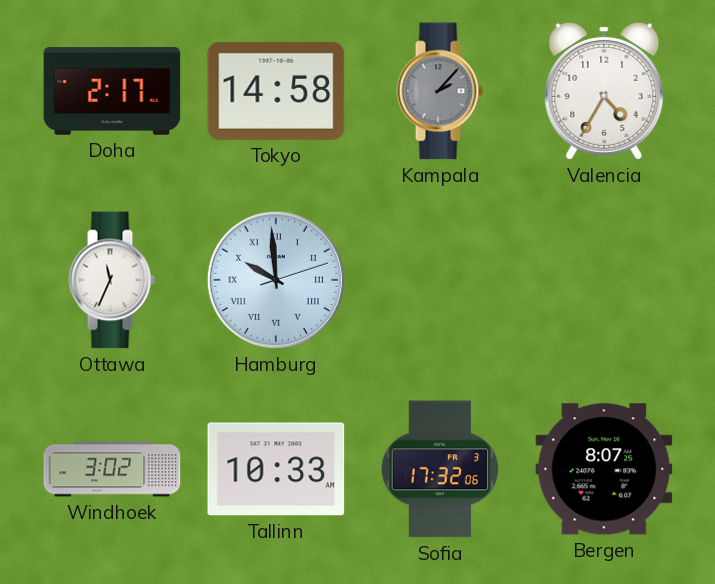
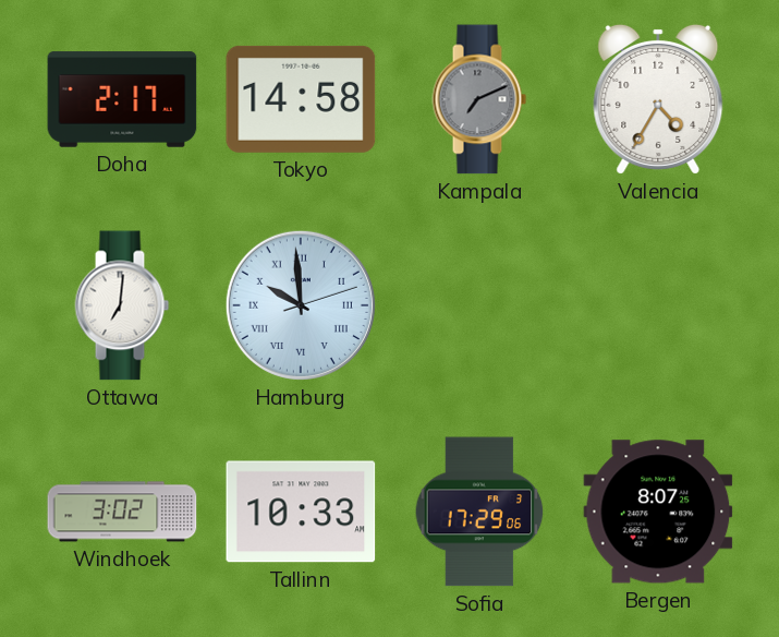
Kampala: 2:07 -> 7:11
Ottawa: 11:34 -> 7:01
Sofia: 17:32 -> 17:29
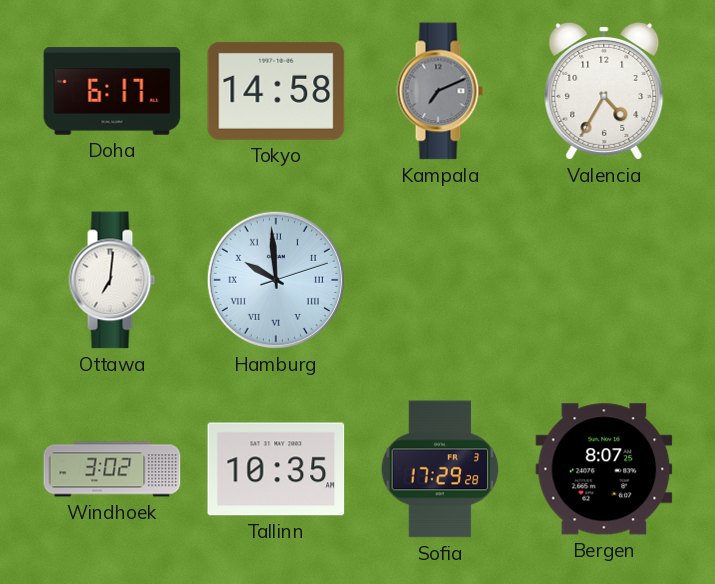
Doha: 2:17 -> 6:17
Tallinn: 10:33 -> 10:35
Sofia: 17:29:06 -> 17:29:28
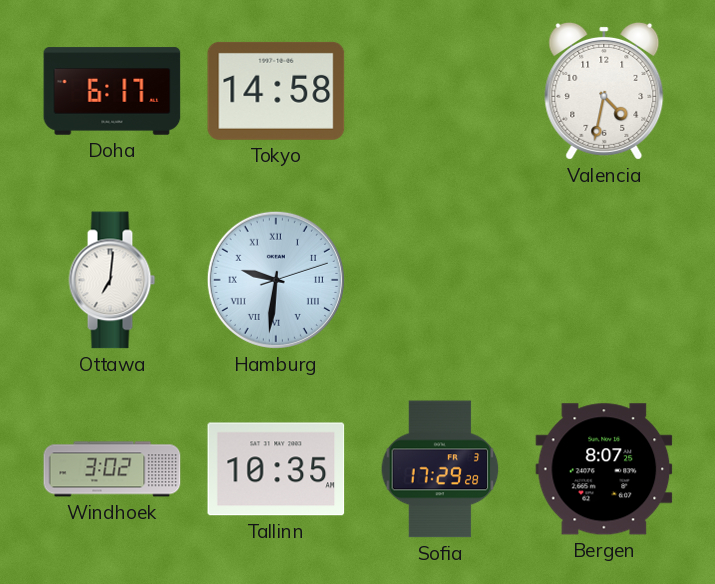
Kampala: 7:11 -> none
Valencia: 4:35 -> 4:32
Hamburg: 9:59 -> 9:31
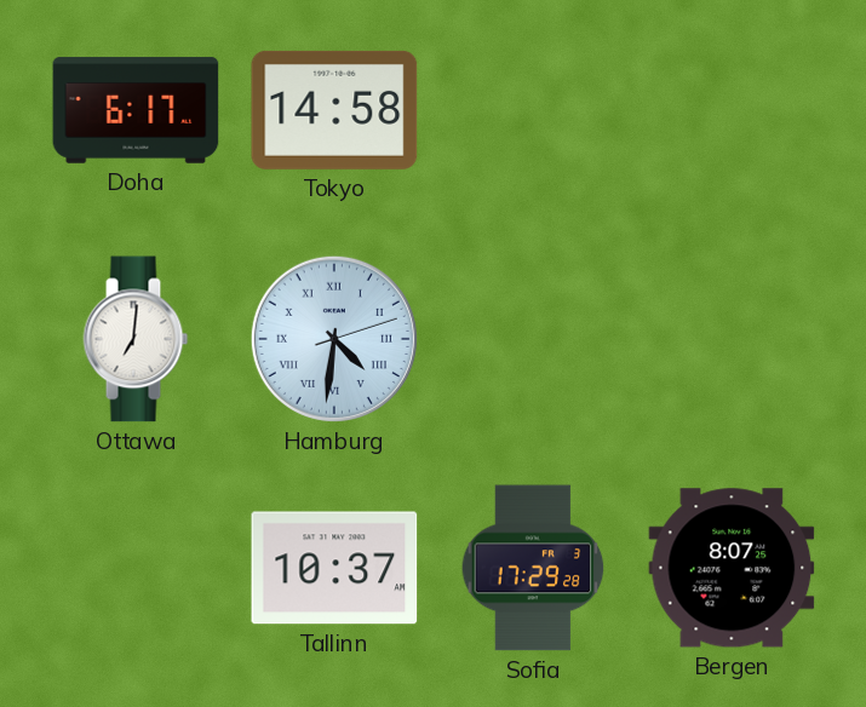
Valencia: 4:32 -> none
Hamburg: 9:31 -> 4:31
Windhoek: 3:02 -> none
Tallinn: 10:35 -> 10:37
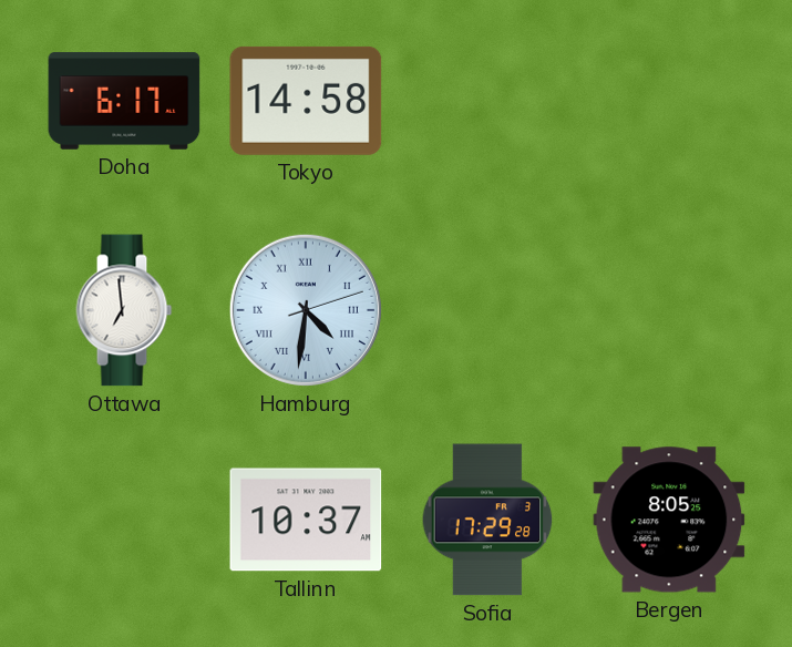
Ottawa: 7:01 -> 6:59
Bergen: 8:07 -> 8:05
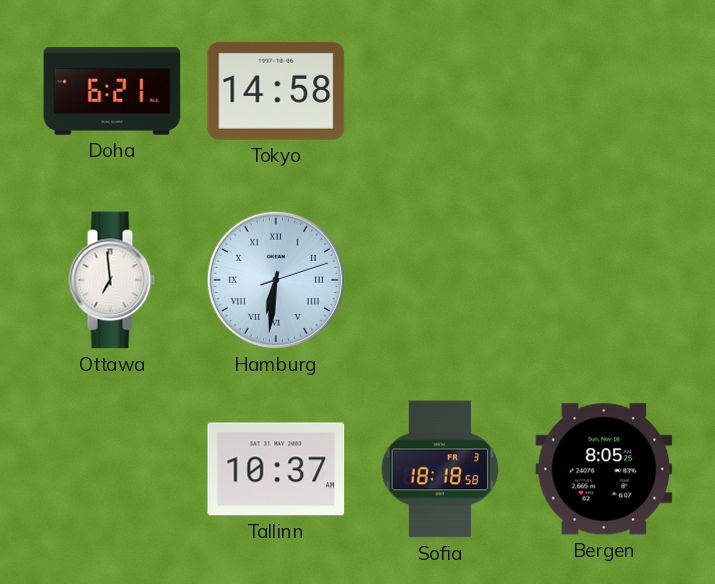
Doha: 6:17 -> 6:21
Hamburg: 4:31 -> 6:31
Sofia: 17:29 -> 18:18
